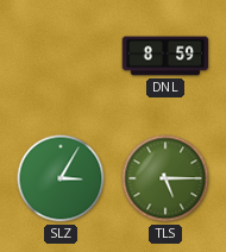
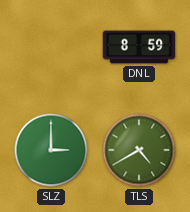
SLZ: 3:05 -> 3:00
TLS: 5:15 -> 4:40
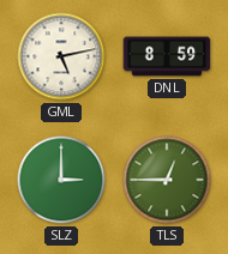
GML: none -> 5:13
TLS: 4:40 -> 12:45
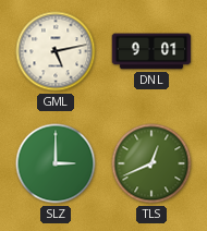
DNL: 8:59 -> 9:01
TLS: 12:45 -> 12:41
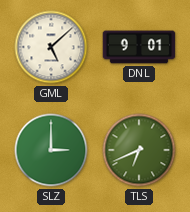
GML: 5:13 -> 5:08
TLS: 12:41 -> 6:41
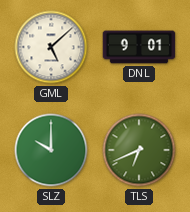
SLZ: 3:00 -> 10:00
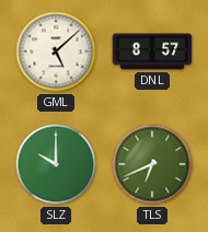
DNL: 9:01 -> 8:57
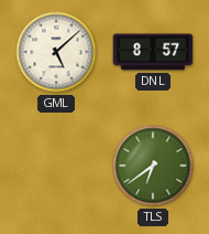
SLZ: 10:00 -> none
TLS: 6:41 -> 6:39
